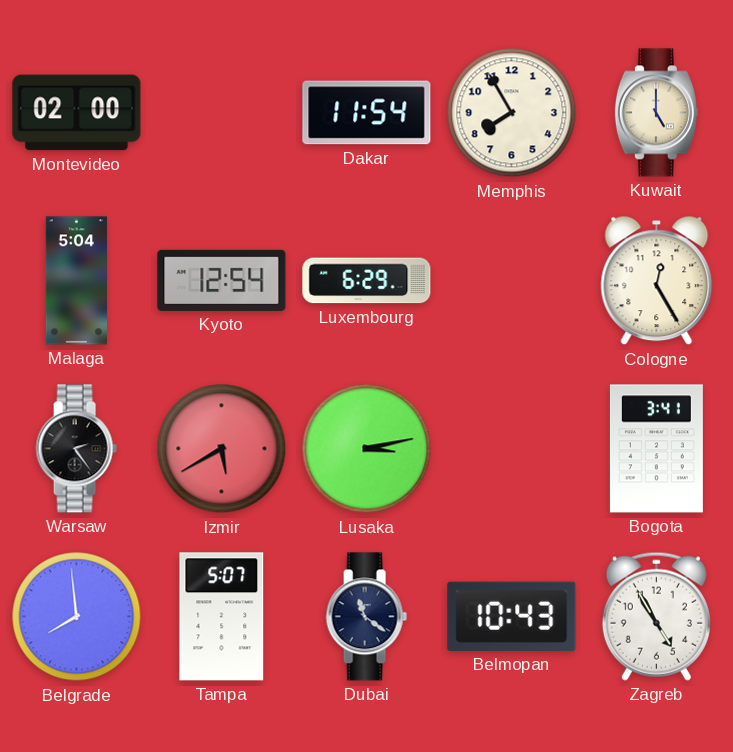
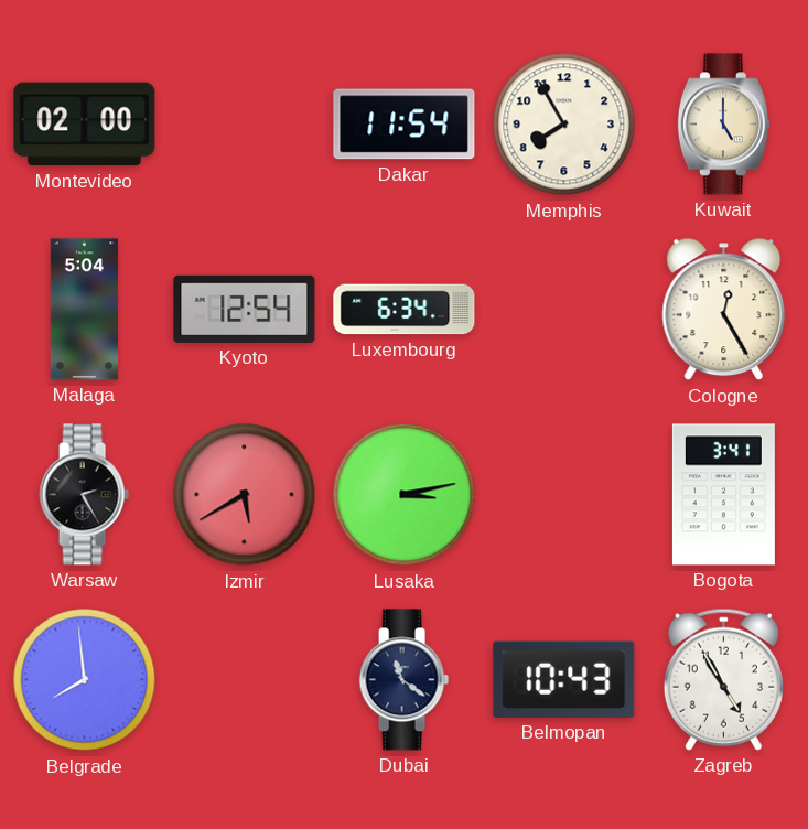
Luxembourg: 6:29 -> 6:34
Warsaw: 2:24 -> 2:25
Tampa: 5:07 -> none
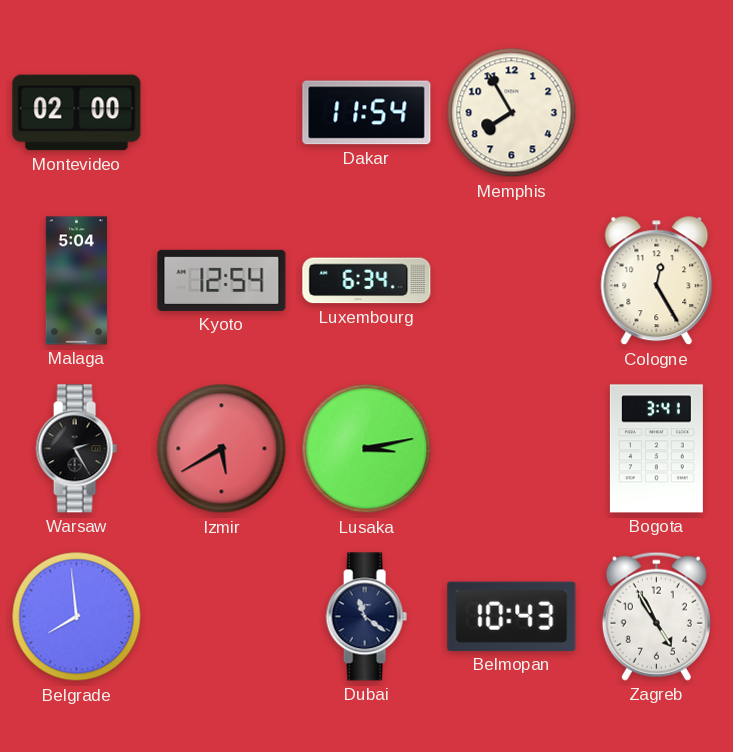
Kuwait: 5:00 -> none
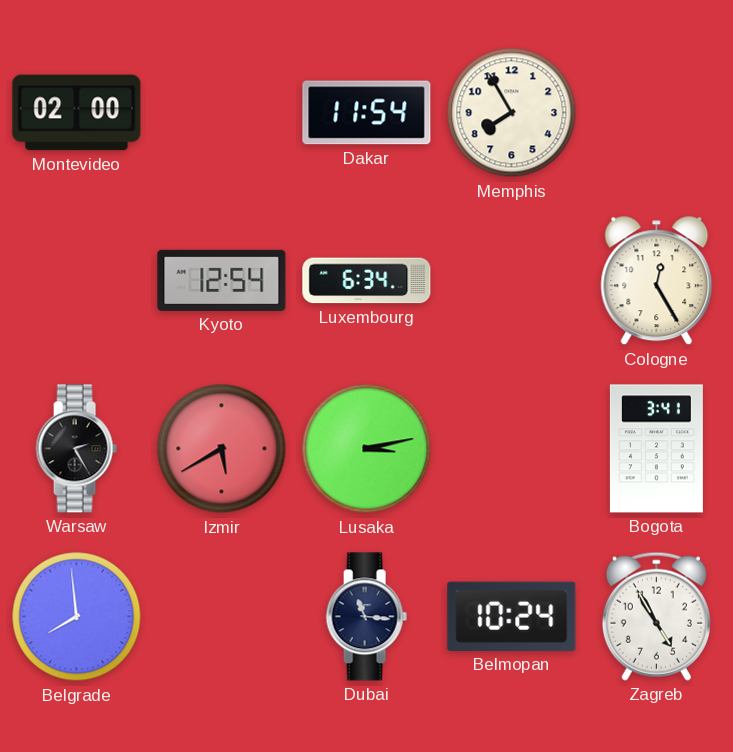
Malaga: 5:04 -> none
Dubai: 11:21 -> 11:16
Belmopan: 10:43 -> 10:24
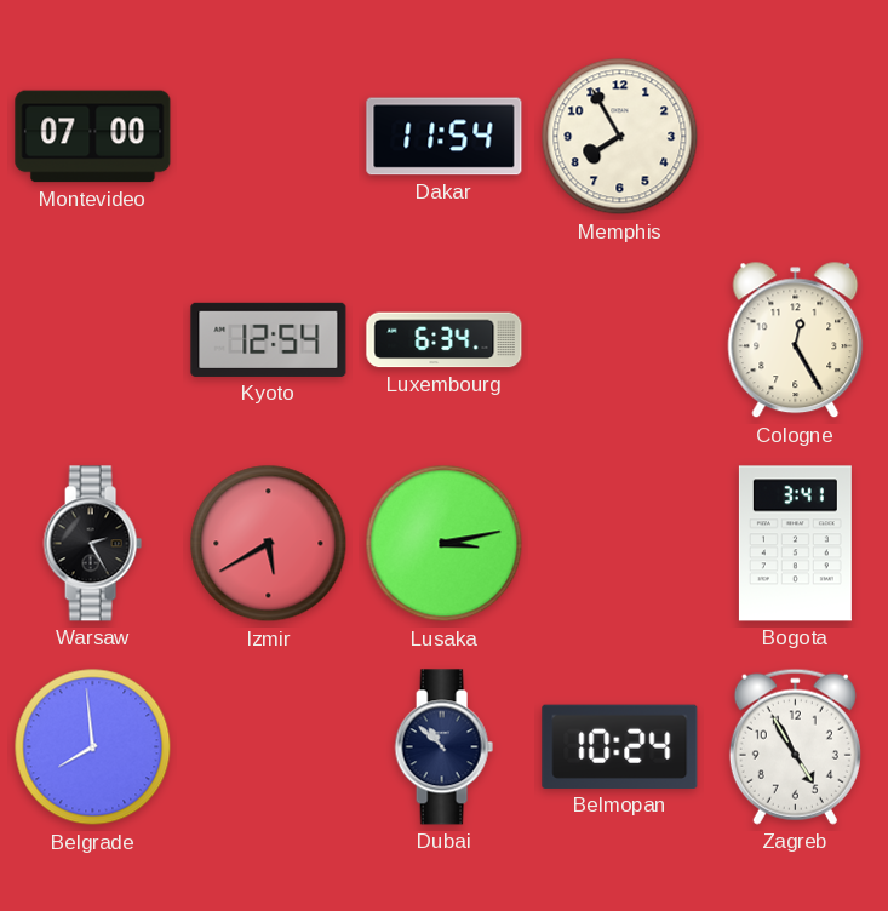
Montevideo: 02:00 -> 07:00
Dubai: 11:16 -> 10:52
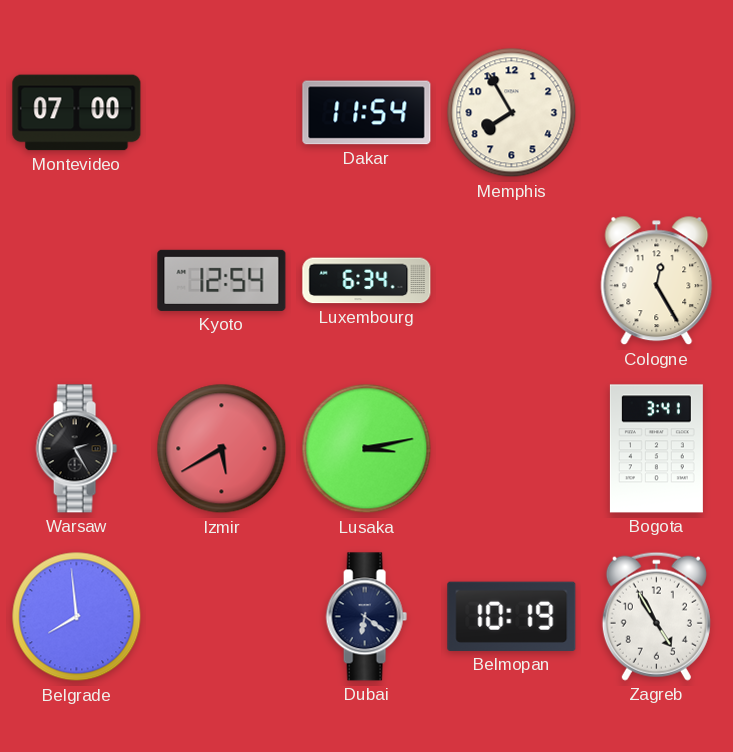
Dubai: 10:52 -> 6:21
Belmopan: 10:24 -> 10:19
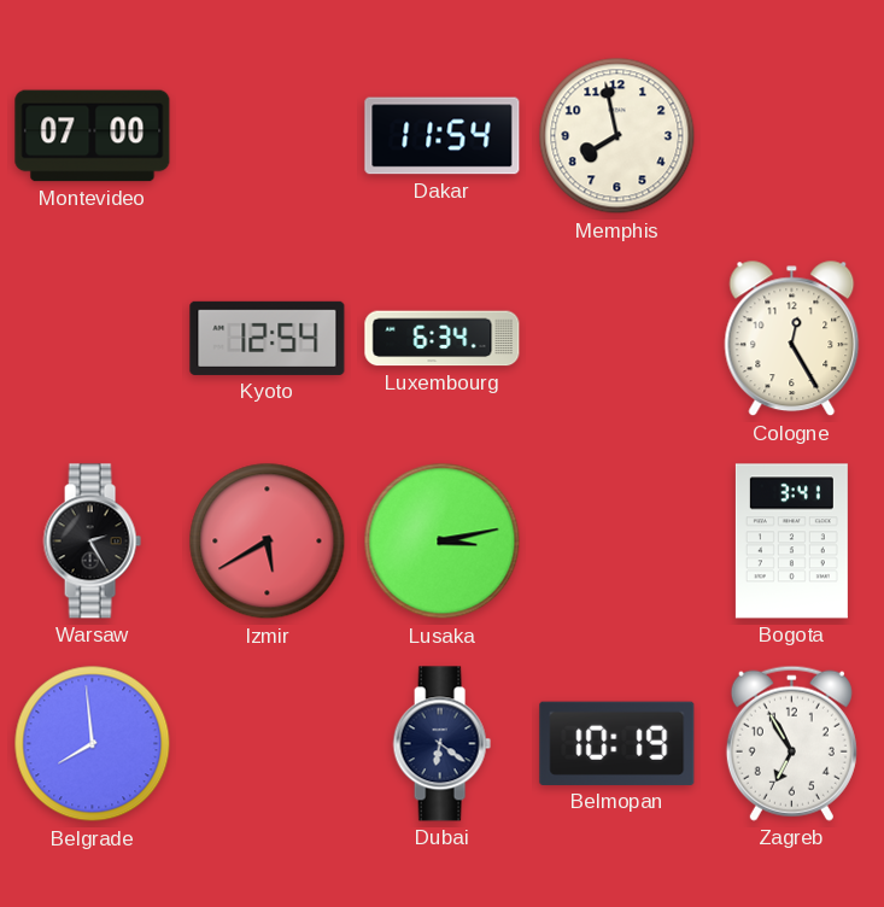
Memphis: 7:55 -> 7:58
Zagreb: 4:55 -> 6:55
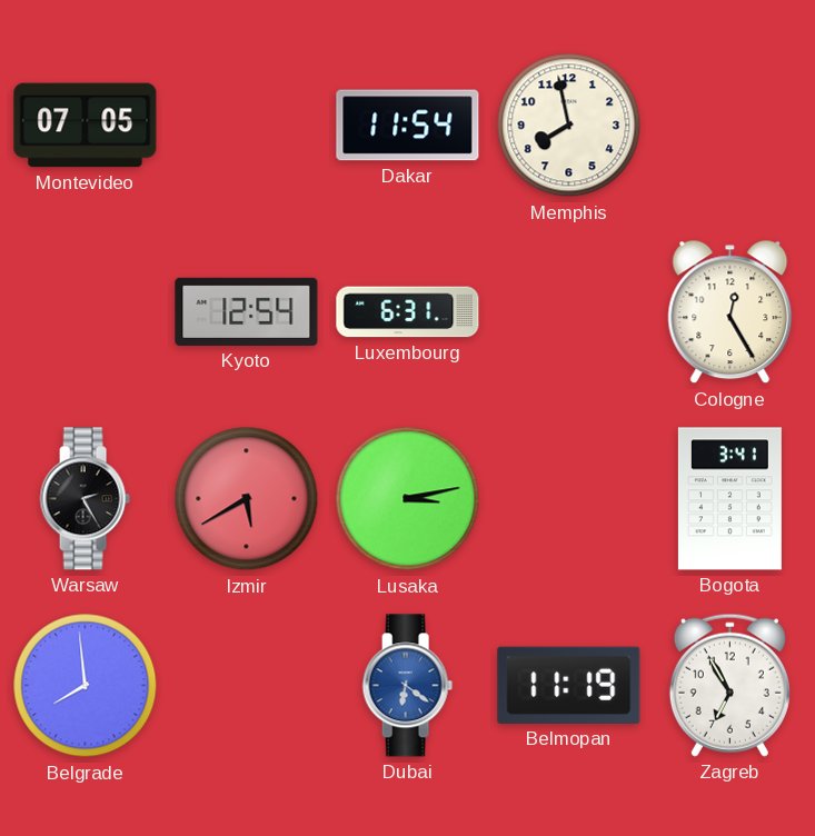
Montevideo: 07:00 -> 07:05
Luxembourg: 6:34 -> 6:31
Dubai dial: navy -> blue
Belmopan: 10:19 -> 11:19
